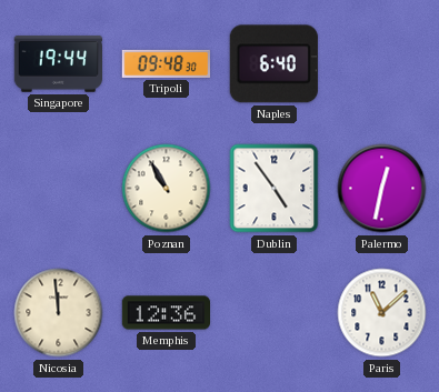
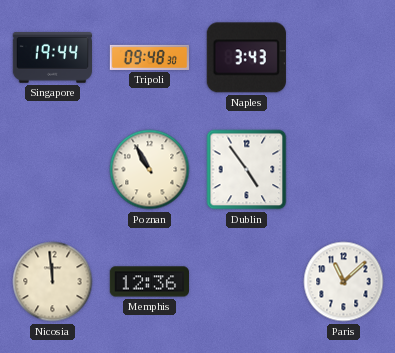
Naples: 6:40 -> 3:43
Palermo: 12:32 -> none
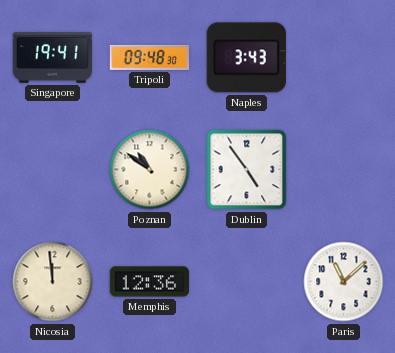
Singapore: 19:44 -> 19:41
Poznan: 10:55 -> 10:51
